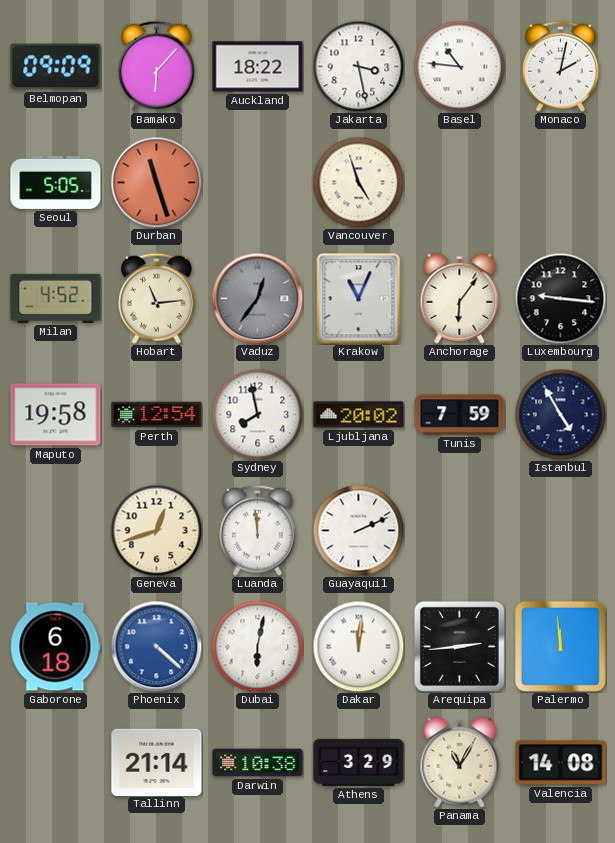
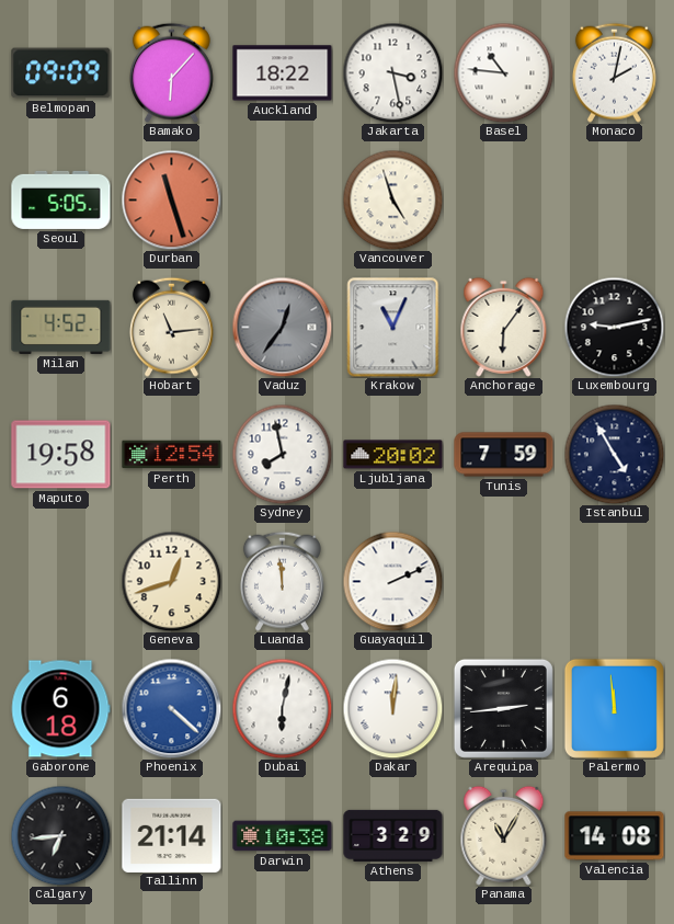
Luxembourg: 9:16 -> 9:13
Calgary: none -> 6:44
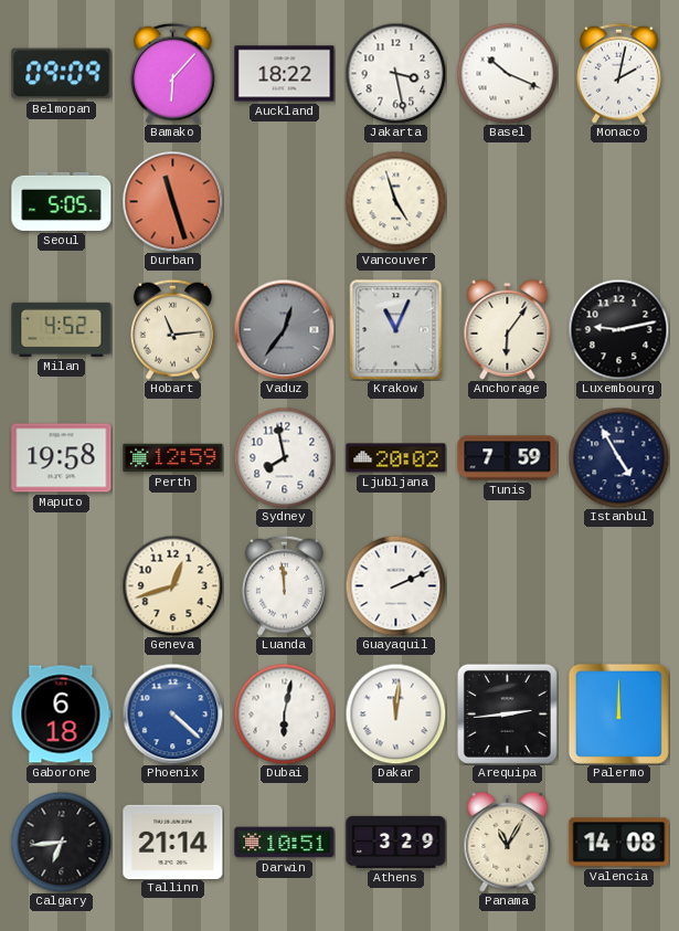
Basel: 10:46 -> 10:19
Perth: 12:54 -> 12:59
Palermo: 11:59 -> 12:00
Darwin: 10:38 -> 10:51
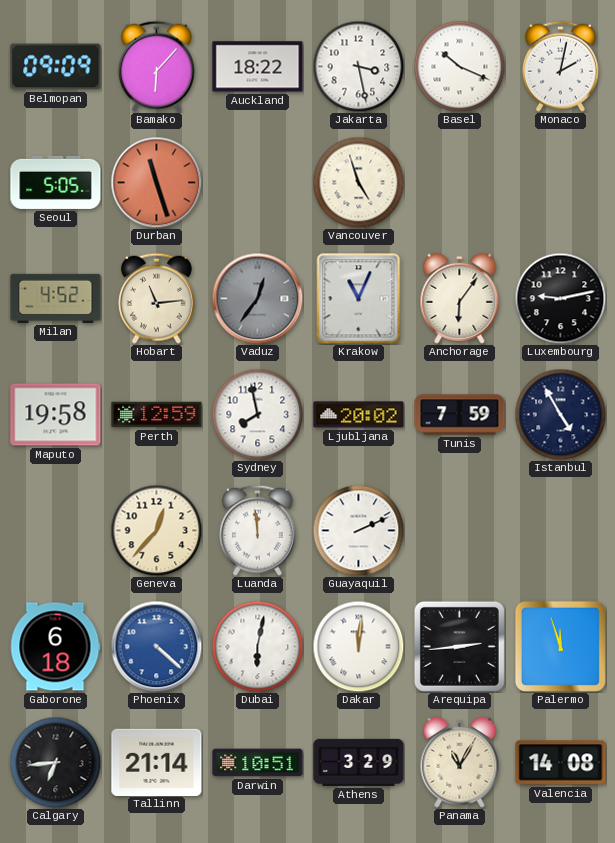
Geneva: 12:42 -> 12:37
Palermo: 12:00 -> 11:57
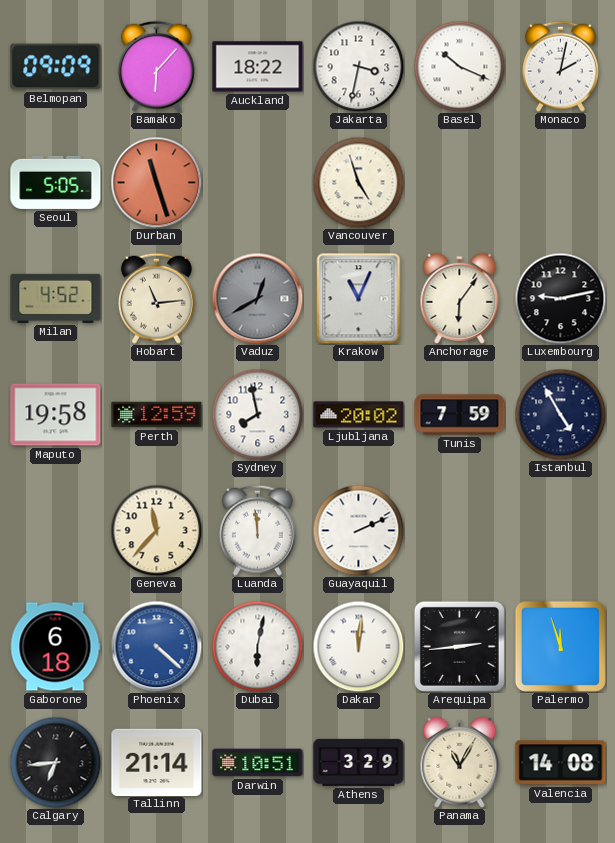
Jakarta: 3:28 -> 3:32
Vaduz: 12:36 -> 12:40
Geneva: 12:37 -> 11:37
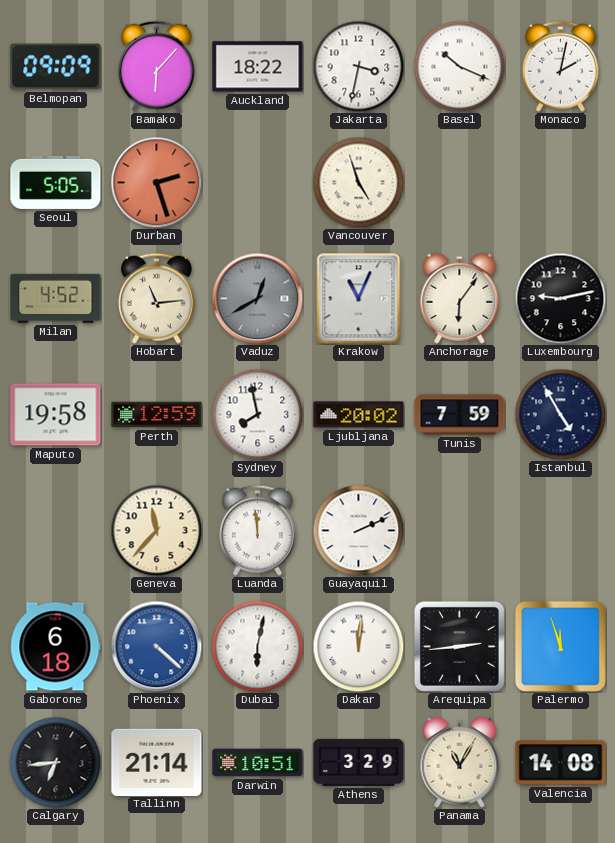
Durban: 11:27 -> 2:27
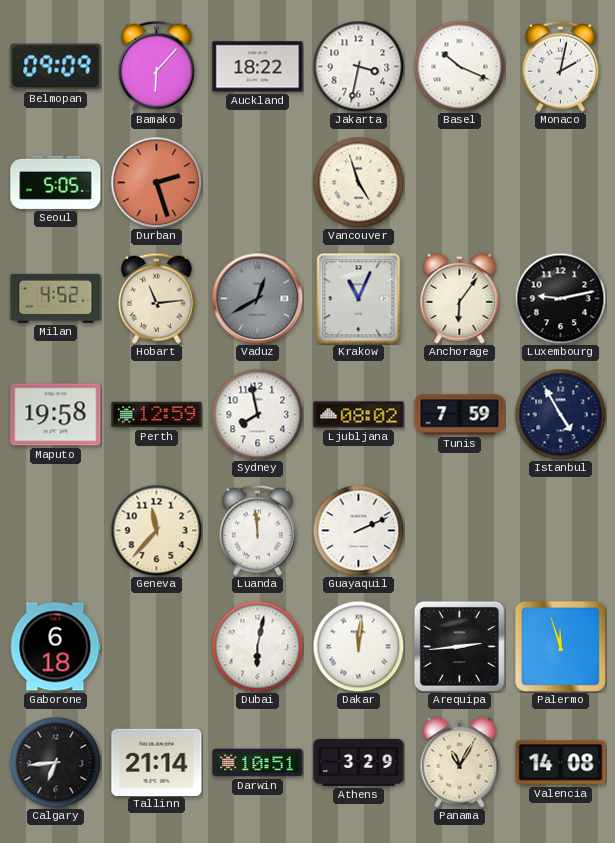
Ljubljana: 20:02 -> 08:02
Phoenix: 4:22 -> none
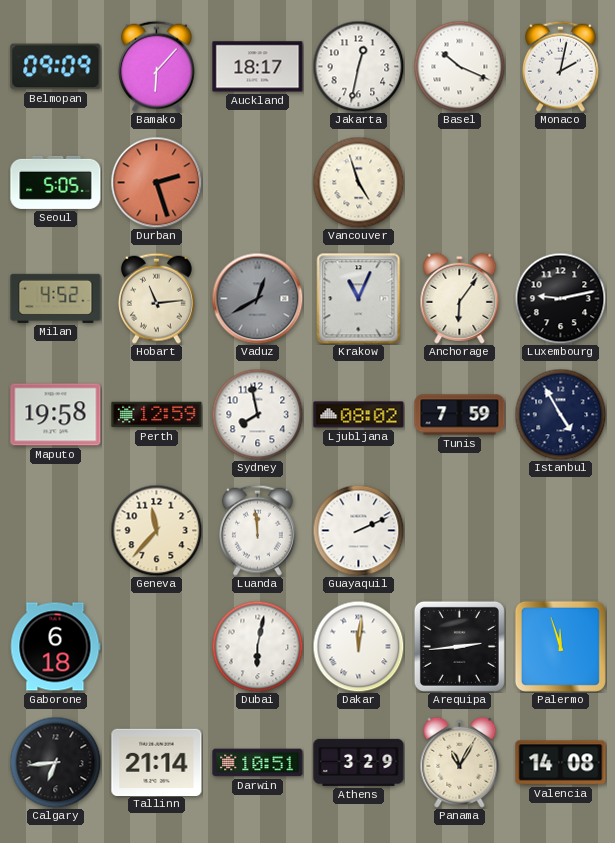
Auckland: 18:22 -> 18:17
Jakarta: 3:32 -> 12:32
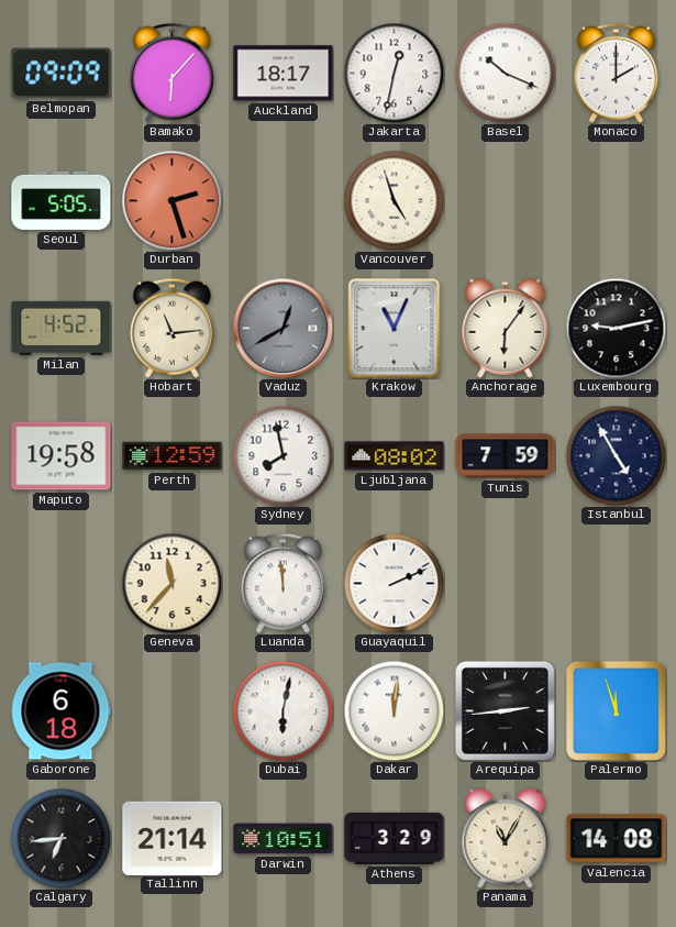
Monaco: 2:02 -> 2:00
